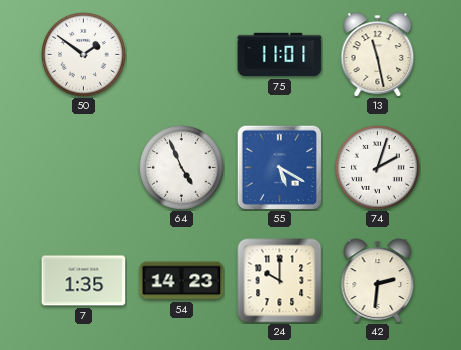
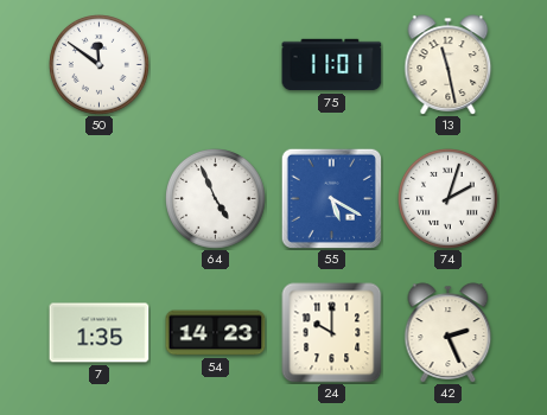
50: 1:51 -> 11:51
42: 2:31 -> 2:26
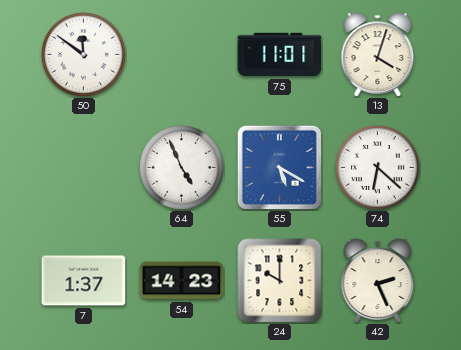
13: 11:28 -> 4:03
74: 2:03 -> 6:22
7: 1:35 -> 1:37
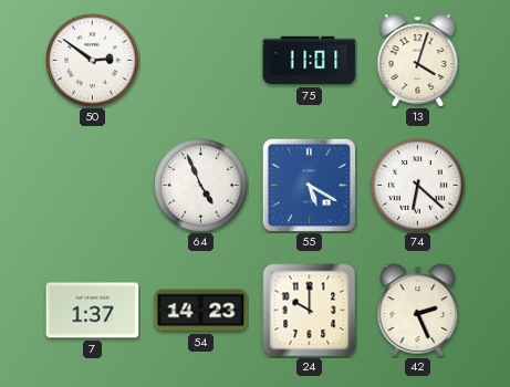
50: 11:51 -> 2:51
